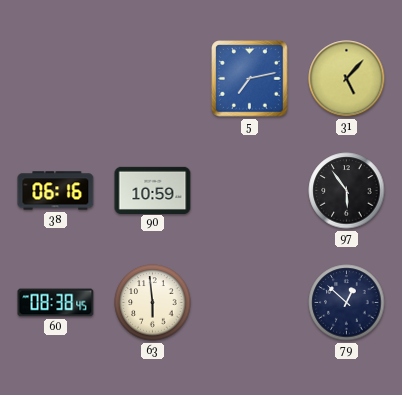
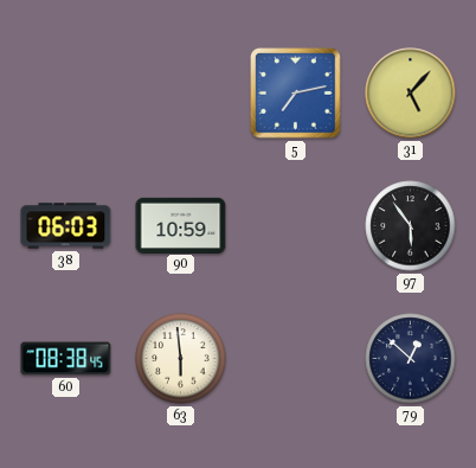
38: 06:16 -> 06:03
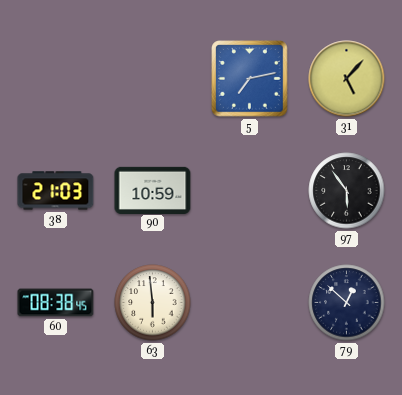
38: 06:03 -> 21:03
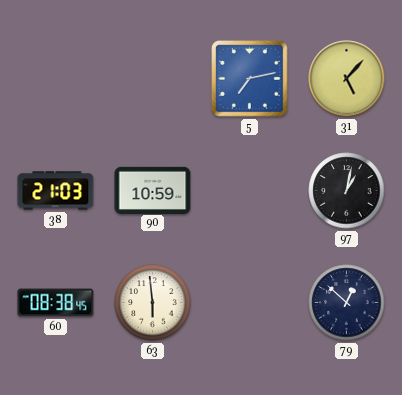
97: 5:54 -> 1:02
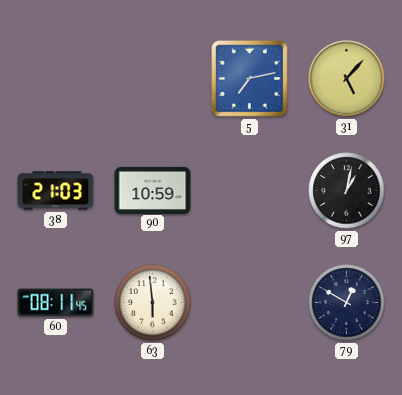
60: 08:38 -> 08:11
79: 12:52 -> 12:50
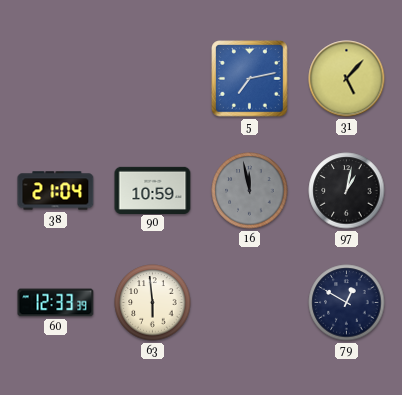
38: 21:03 -> 21:04
16: none -> 11:58
60: 08:11 -> 12:33
